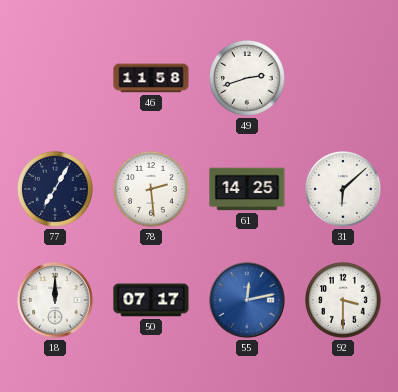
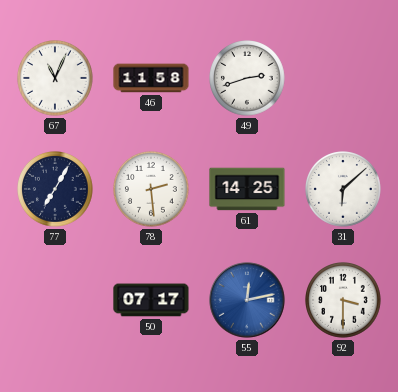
67: none -> 11:04
18: 12:00 -> none
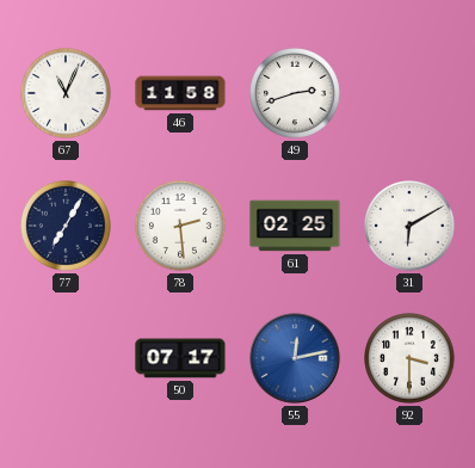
61: 14:25 -> 02:25
31: 6:08 -> 6:10
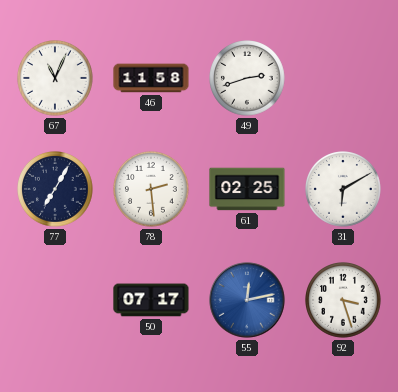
92: 3:30 -> 3:27
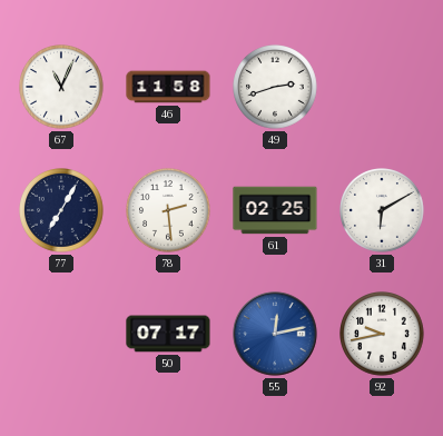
92: 3:27 -> 9:43
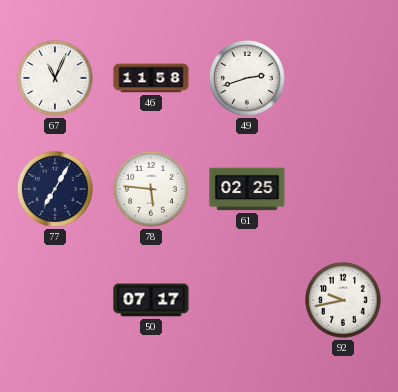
78: 2:29 -> 5:46
31: 6:10 -> none
55: 12:13 -> none
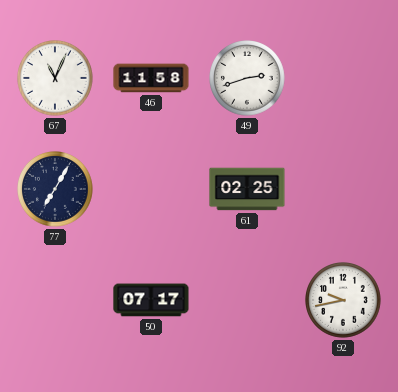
78: 5:46 -> none
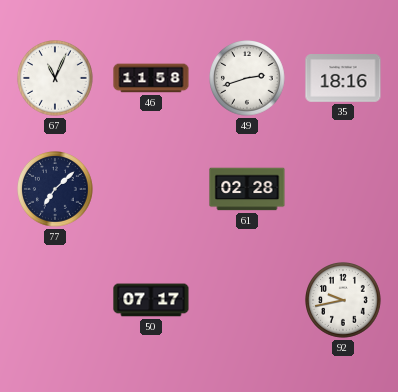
35: none -> 18:16
77: 7:05 -> 7:08
61: 02:25 -> 02:28
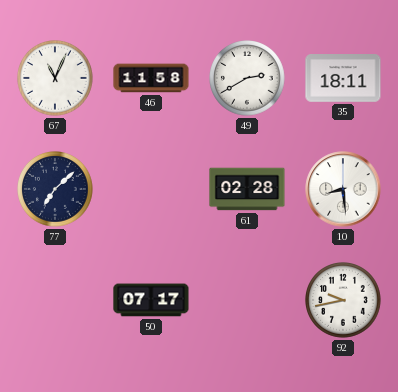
49: 2:42 -> 2:40
35: 18:16 -> 18:11
10: none -> 8:29
